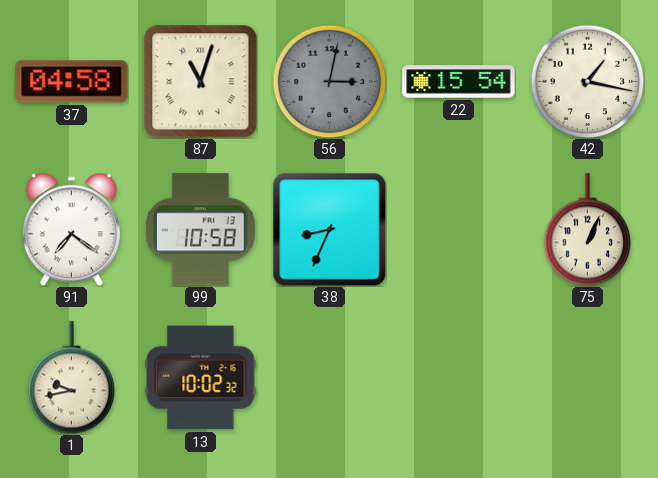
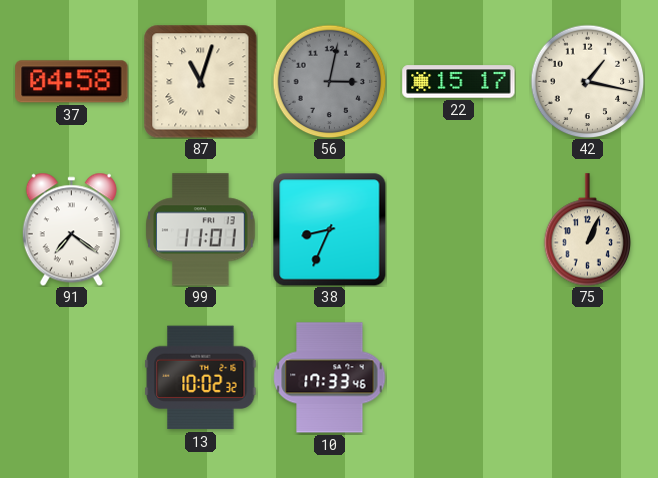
22: 15:54 -> 15:17
99: 10:58 -> 11:01
1: 9:43 -> none
10: none -> 17:33
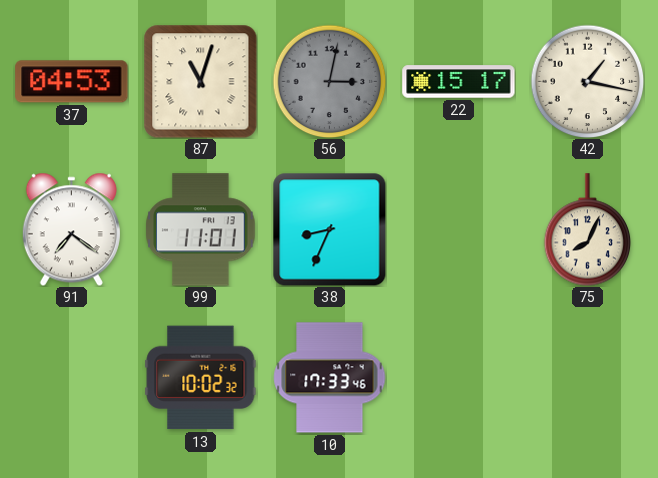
37: 04:58 -> 04:53
75: 1:04 -> 8:04
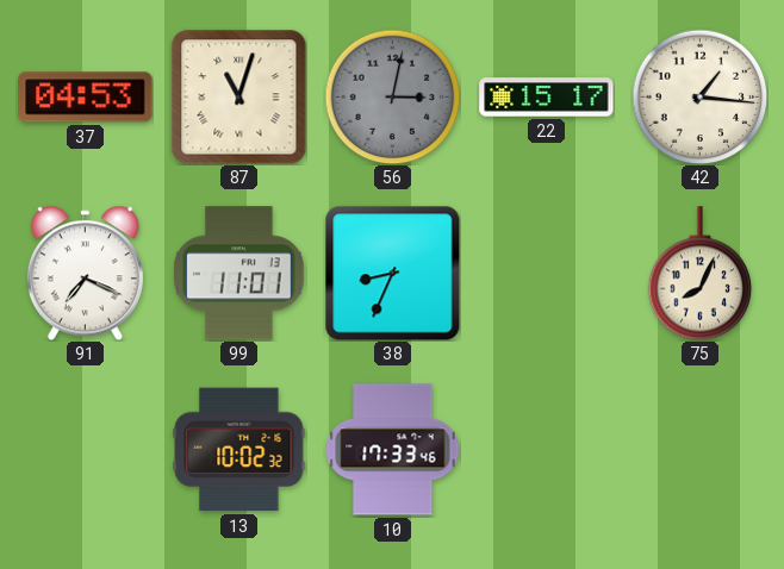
42: 1:17 -> 1:16
91: 7:21 -> 7:19
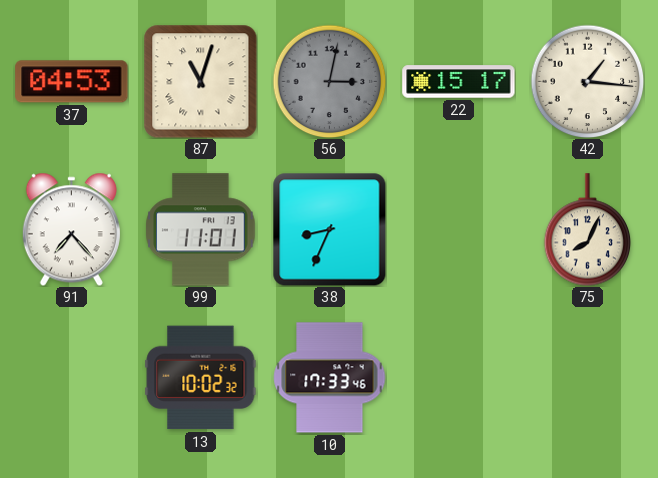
91: 7:19 -> 7:23
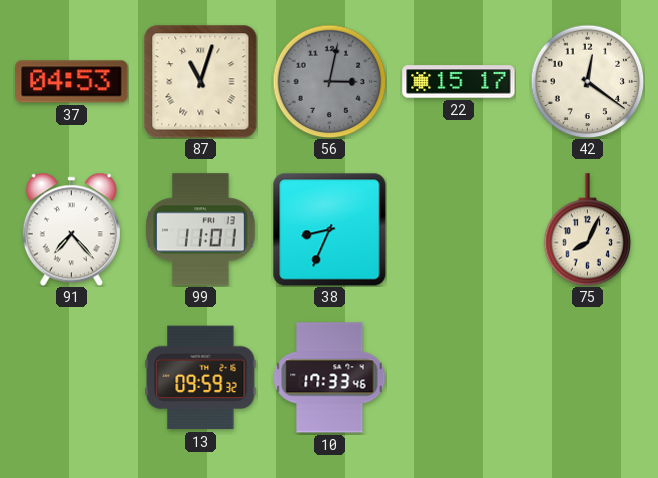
42: 1:16 -> 12:21
13: 10:02 -> 09:59
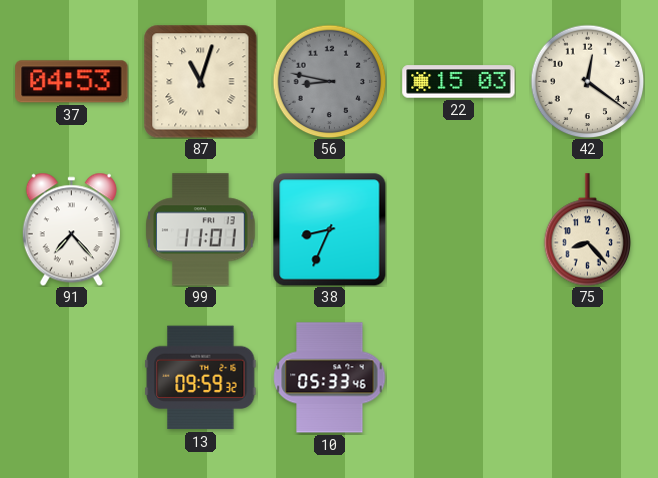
56: 3:02 -> 8:47
22: 15:17 -> 15:03
75: 8:04 -> 8:23
10: 17:33 -> 05:33
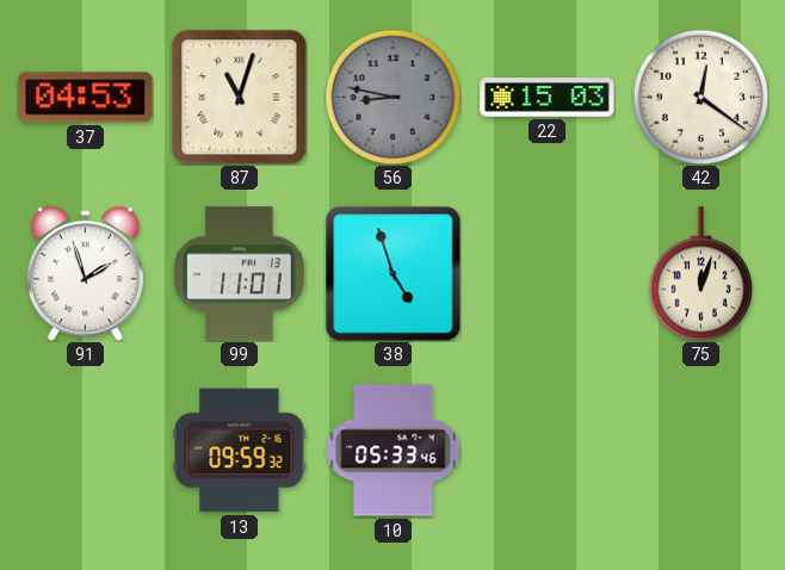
91: 7:23 -> 1:57
38: 8:34 -> 4:57
75: 8:23 -> 12:03
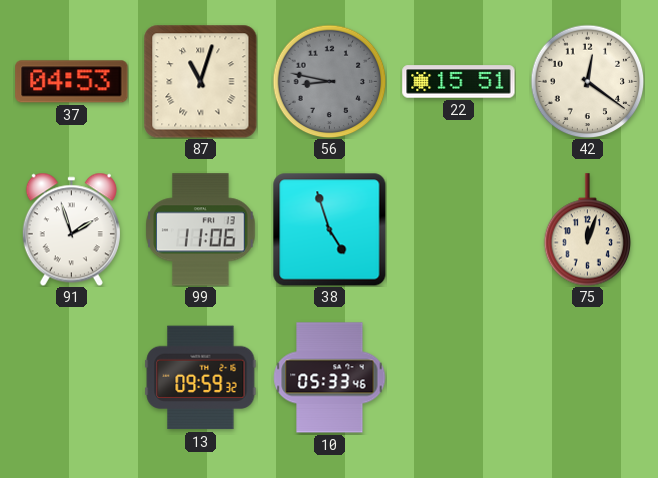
22: 15:03 -> 15:51
99: 11:01 -> 11:06
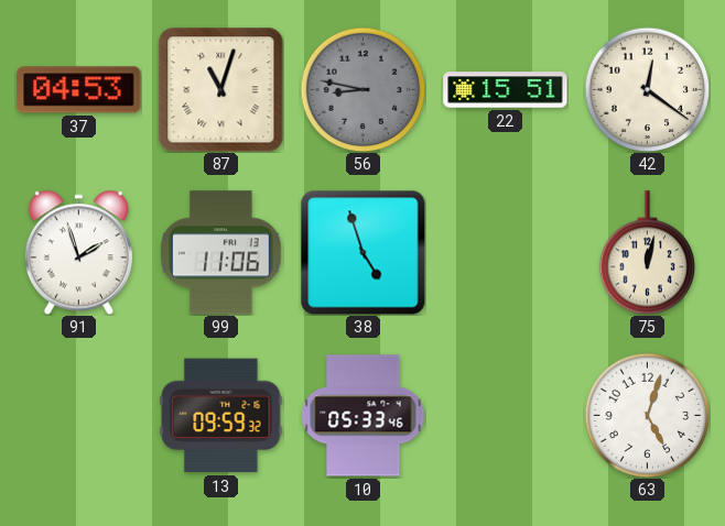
75: 12:03 -> 12:02
63: none -> 5:03
